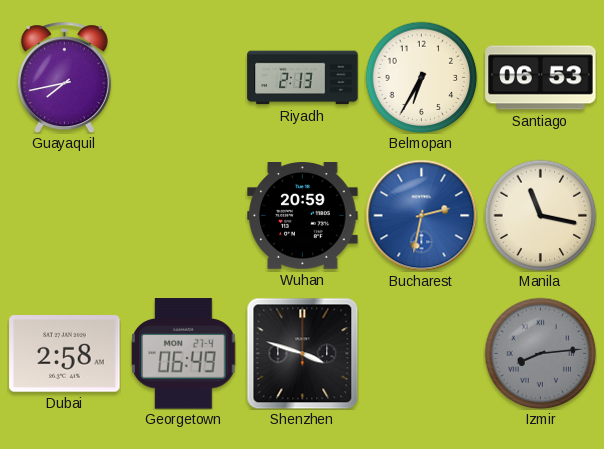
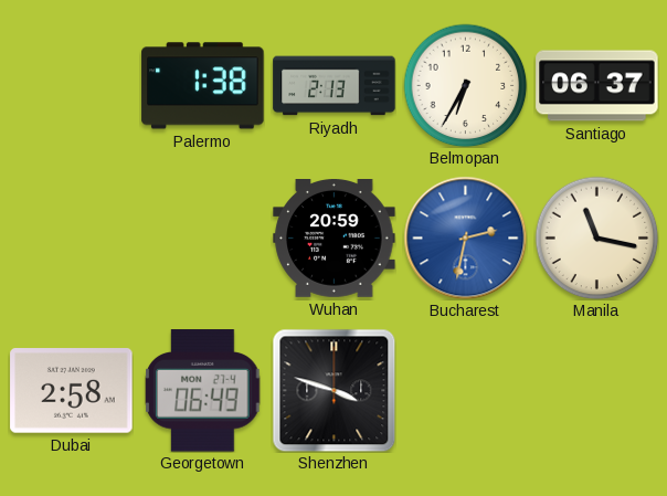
Guayaquil: 7:43 -> none
Palermo: none -> 1:38
Santiago: 06:53 -> 06:37
Izmir: 8:14 -> none
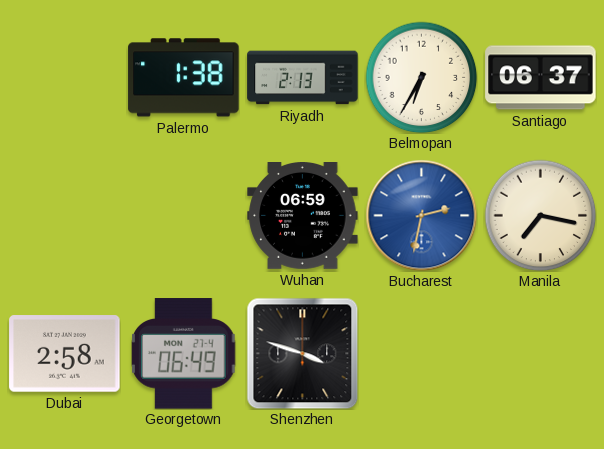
Wuhan: 20:59 -> 06:59
Manila: 11:17 -> 7:17
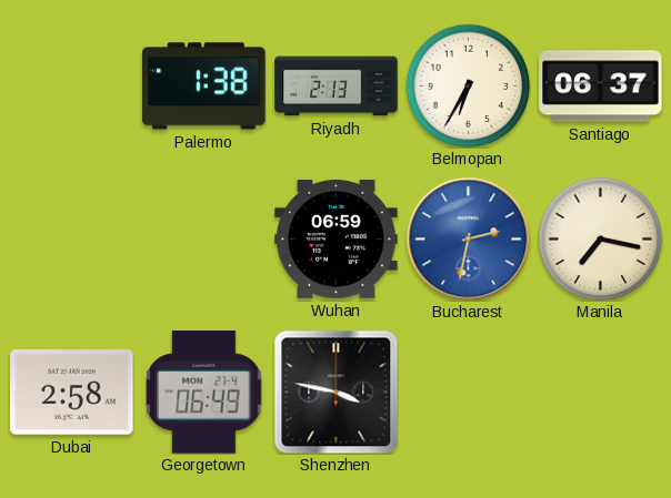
Shenzhen: 3:48 -> 3:47
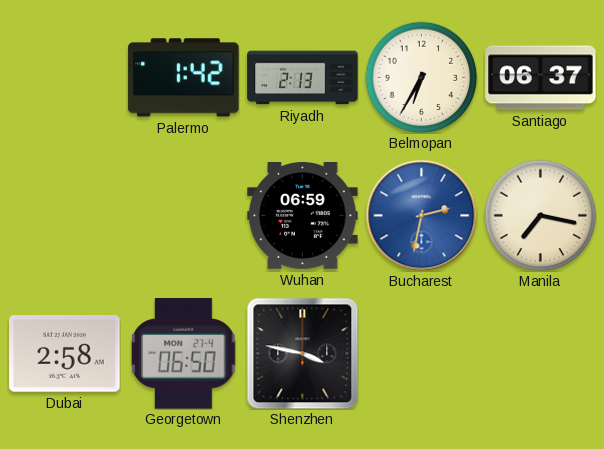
Palermo: 1:38 -> 1:42
Georgetown: 06:49 -> 06:50
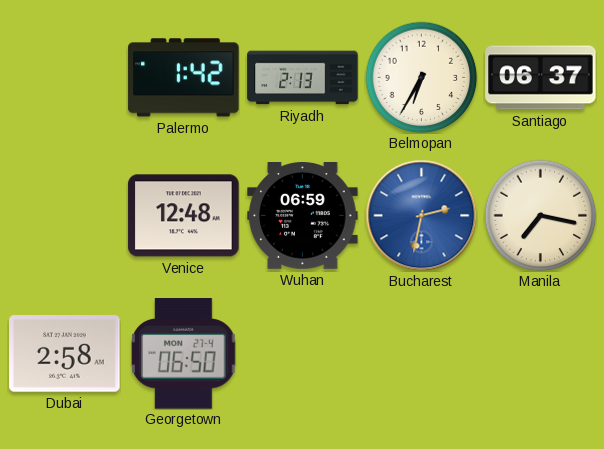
Venice: none -> 12:48
Shenzhen: 3:47 -> none
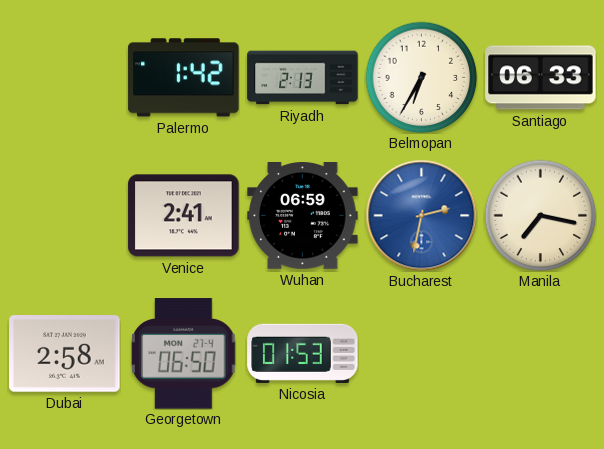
Santiago: 06:37 -> 06:33
Venice: 12:48 -> 2:41
Nicosia: none -> 01:53
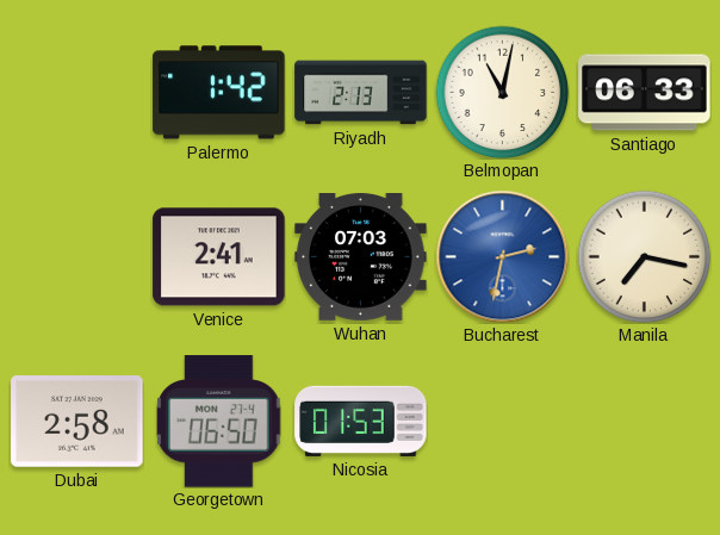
Belmopan: 6:35 -> 11:02
Wuhan: 06:59 -> 07:03
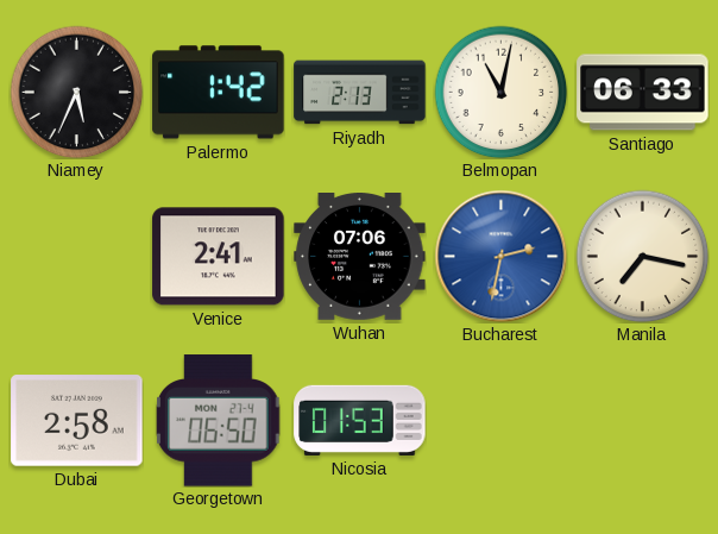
Niamey: none -> 5:34
Wuhan: 07:03 -> 07:06
